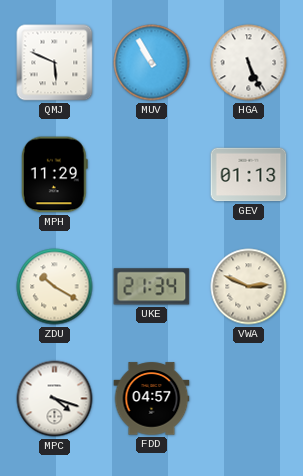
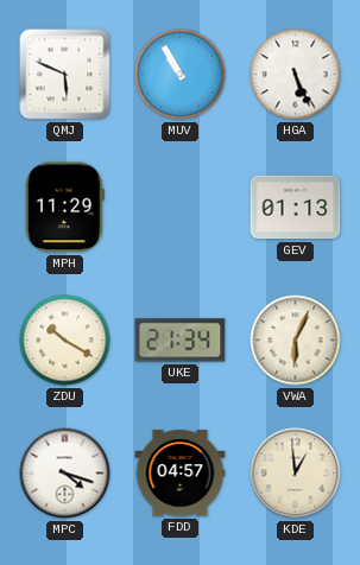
VWA: 2:49 -> 6:04
KDE: none -> 12:59
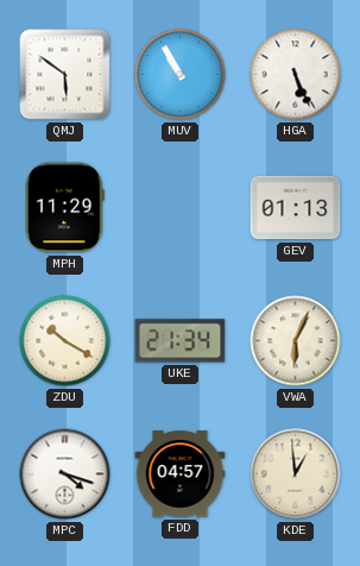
QMJ: 5:49 -> 5:51
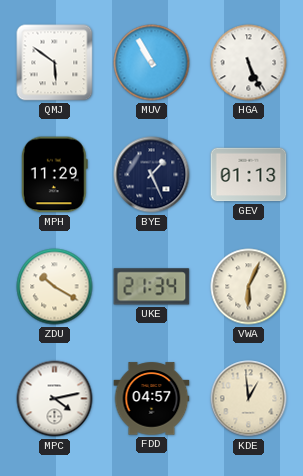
BYE: none -> 1:26
MPC: 4:18 -> 4:13
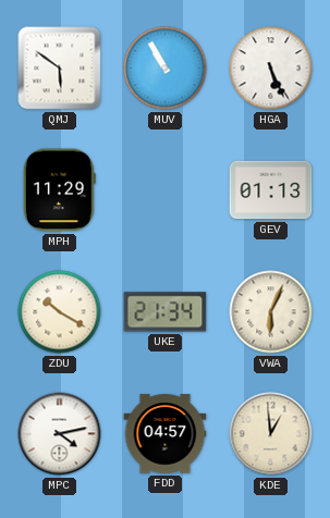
BYE: 1:26 -> none
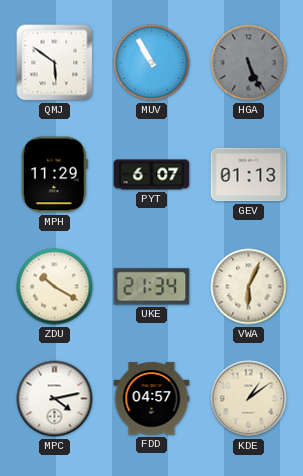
HGA dial: white -> grey
PYT: none -> 6:07
KDE: 12:59 -> 1:09
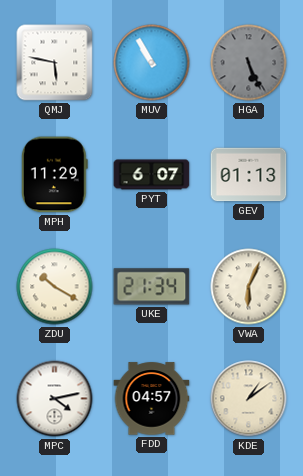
QMJ: 5:51 -> 5:47
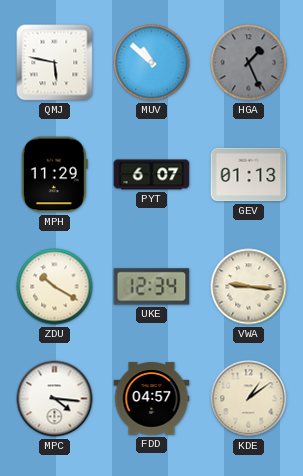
MUV: 10:55 -> 10:52
HGA: 5:26 -> 1:26
UKE: 21:34 -> 12:34
VWA: 6:04 -> 9:16
MPC: 4:13 -> 4:16
